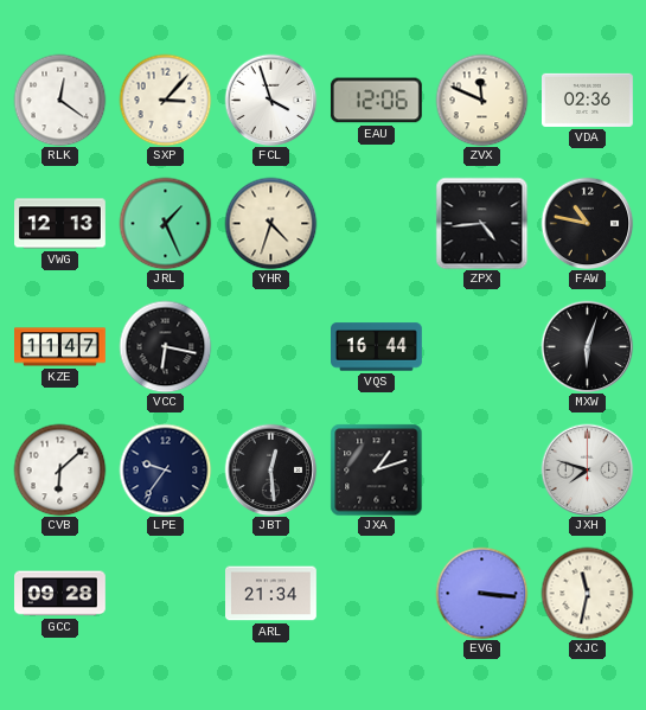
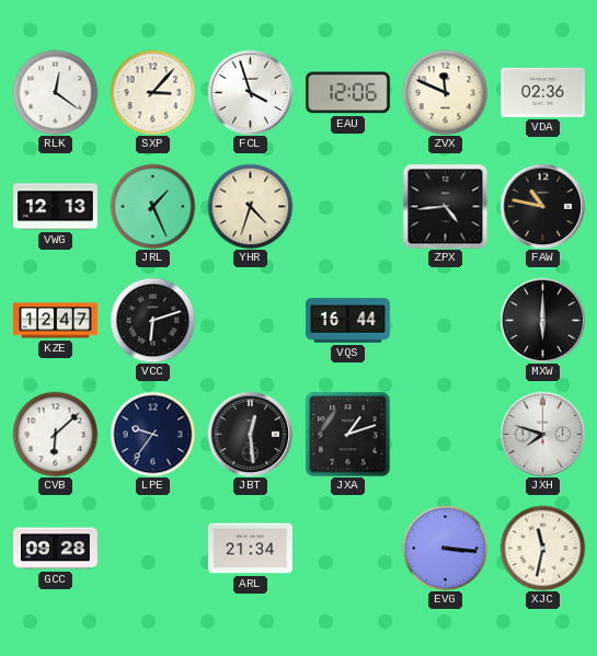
KZE: 11:47 -> 12:47
VCC: 6:17 -> 6:12
MXW: 6:03 -> 6:00
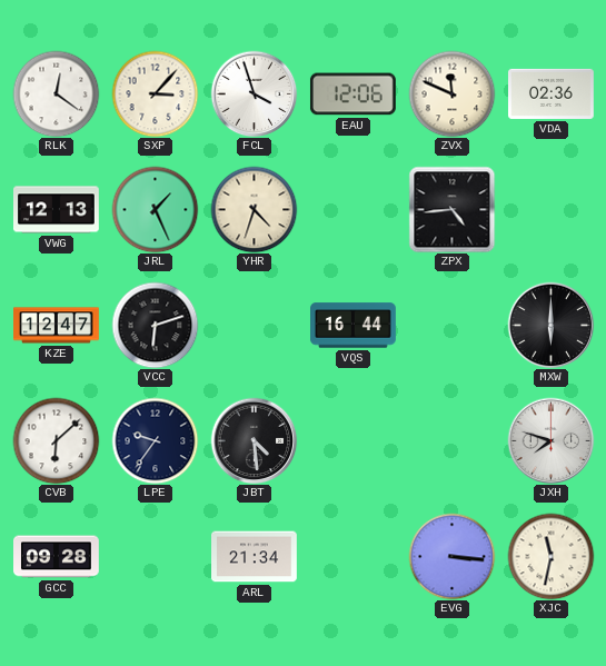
FAW: 10:47 -> none
JBT: 12:29 -> 4:29
JXA: 1:12 -> none
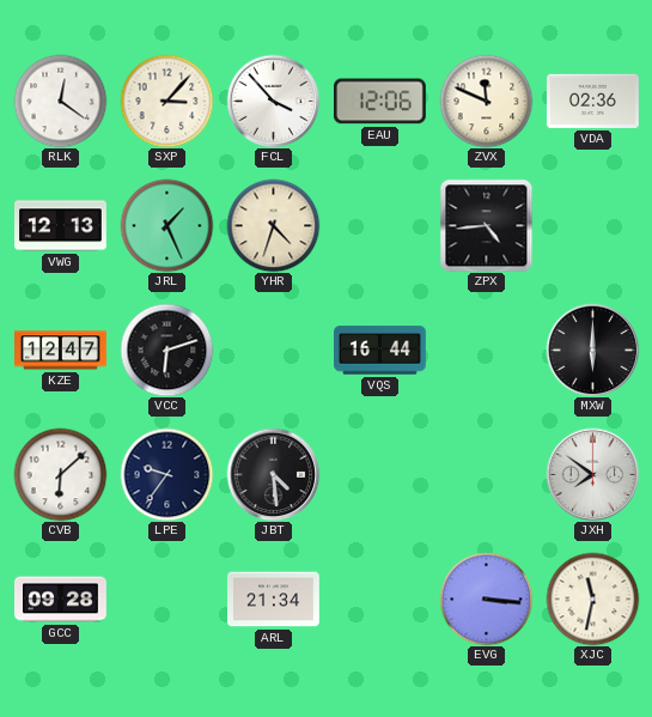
FCL: 3:57 -> 3:53
JXH: 7:48 -> 7:51
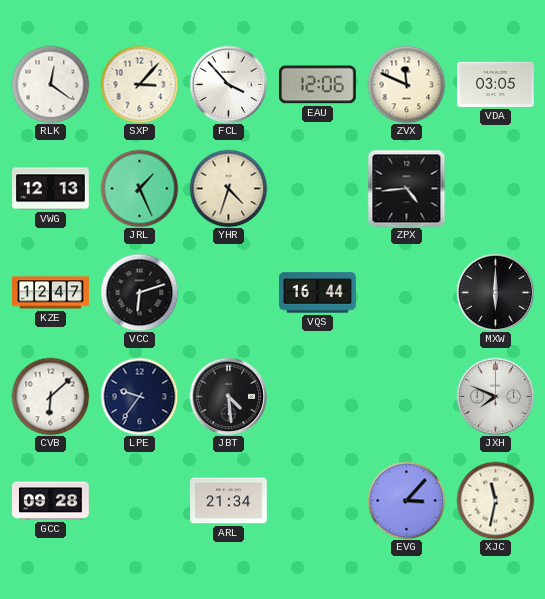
VDA: 02:36 -> 03:05
JXH: 7:51 -> 7:49
EVG: 3:16 -> 3:07
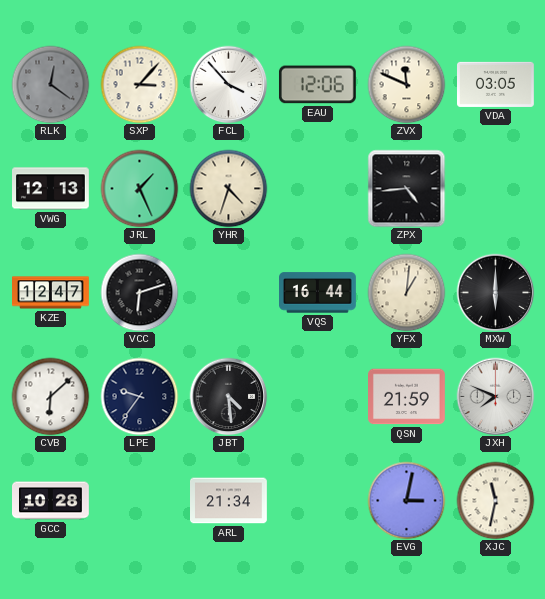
RLK dial: white -> grey
YFX: none -> 1:01
QSN: none -> 21:59
GCC: 09:28 -> 10:28
EVG: 3:07 -> 3:02
